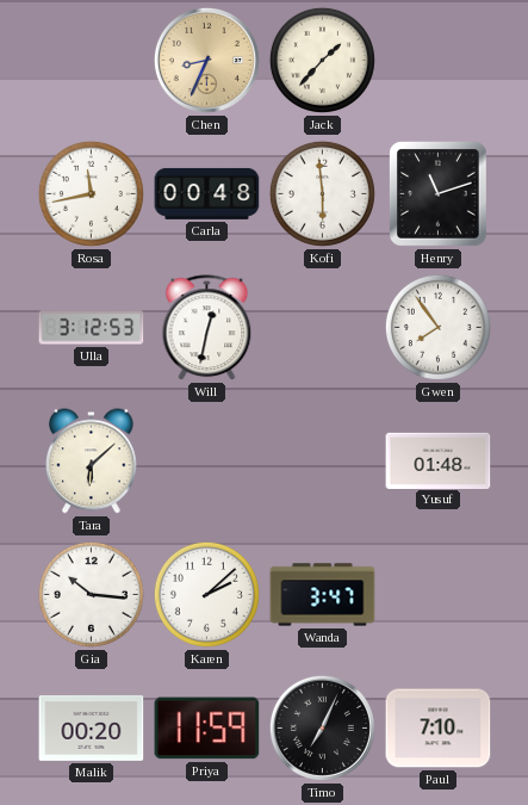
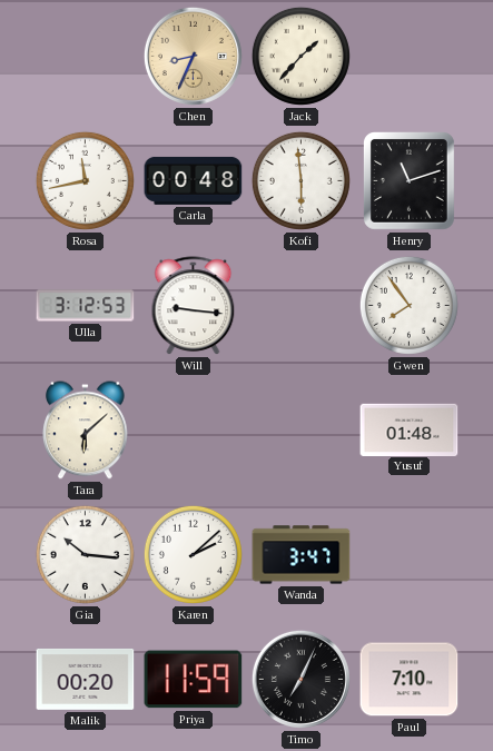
Will: 12:32 -> 9:16
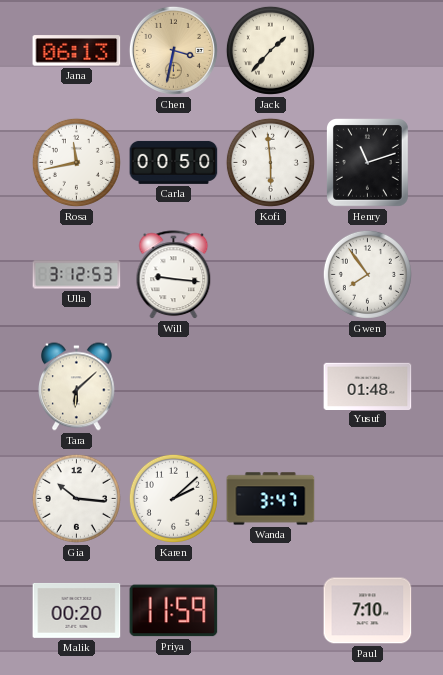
Jana: none -> 06:13
Chen: 8:34 -> 3:32
Carla: 00:48 -> 00:50
Timo: 7:04 -> none
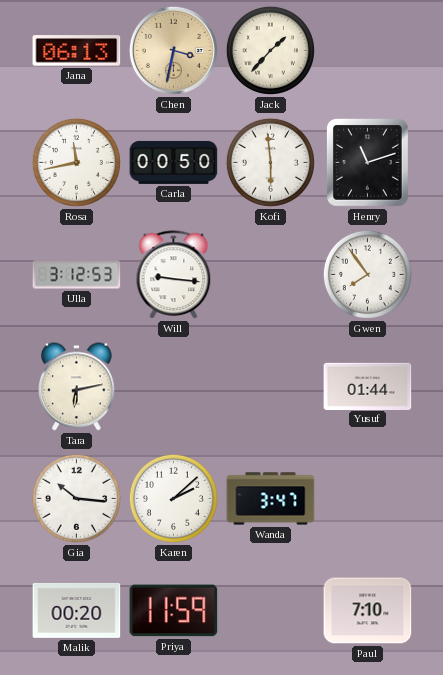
Tara: 6:08 -> 6:13
Yusuf: 01:48 -> 01:44
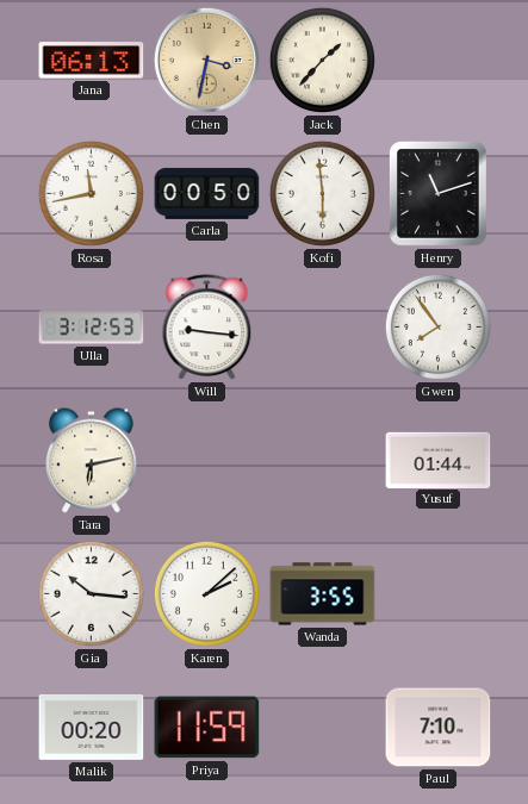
Wanda: 3:47 -> 3:55
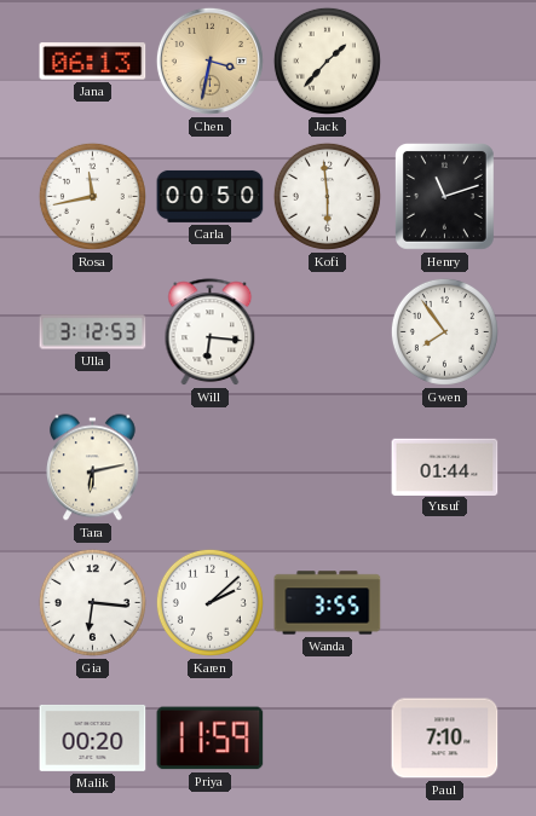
Will: 9:16 -> 6:16
Gia: 10:16 -> 6:16
